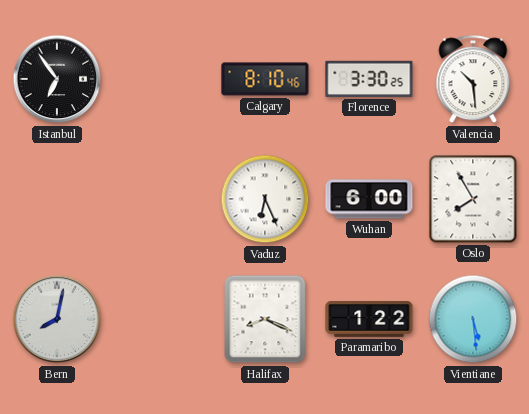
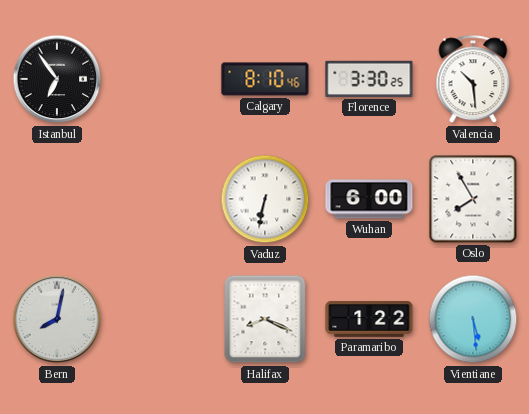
Vaduz: 6:26 -> 6:32
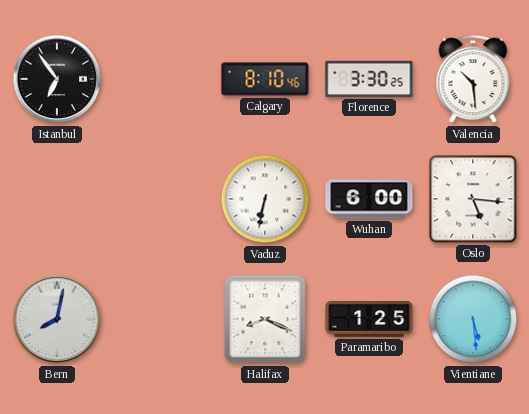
Oslo: 7:55 -> 5:16
Paramaribo: 1:22 -> 1:25
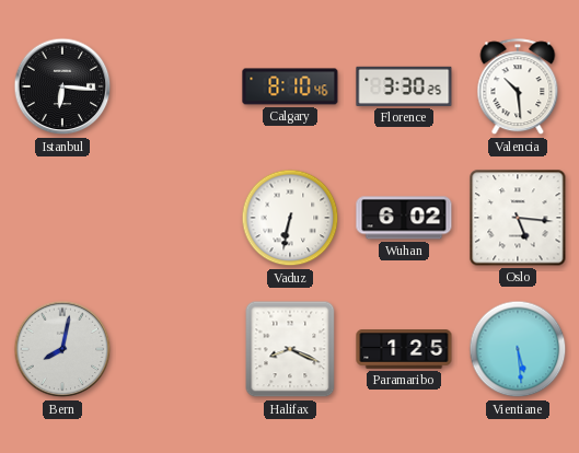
Istanbul: 6:54 -> 6:16
Wuhan: 6:00 -> 6:02
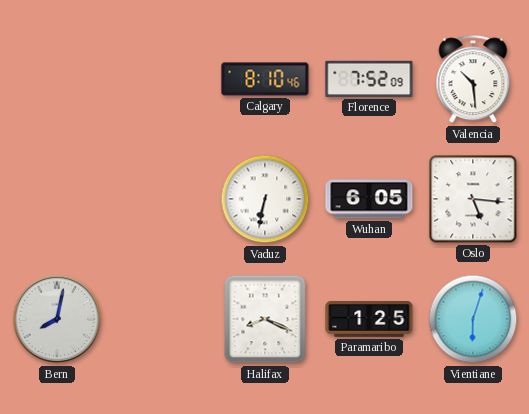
Istanbul: 6:16 -> none
Florence: 3:30 -> 7:52
Wuhan: 6:02 -> 6:05
Vientiane: 5:29 -> 6:03
